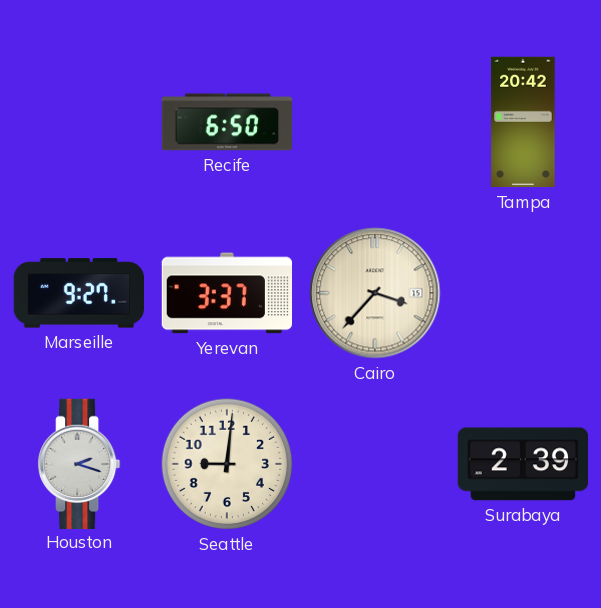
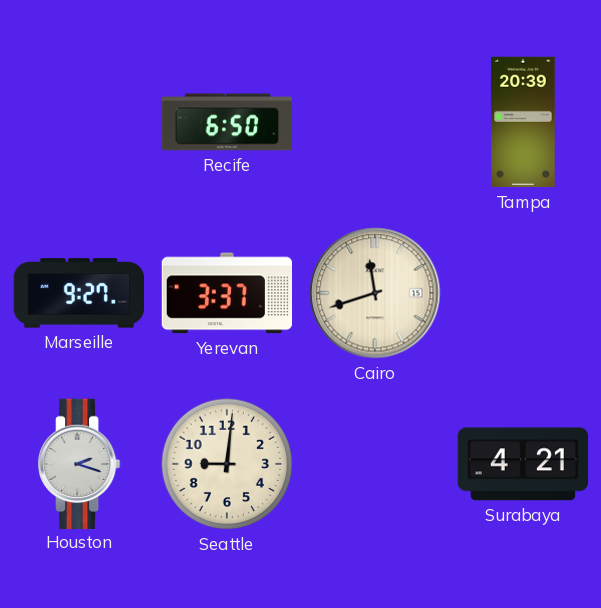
Tampa: 20:42 -> 20:39
Cairo: 3:37 -> 11:42
Surabaya: 2:39 -> 4:21
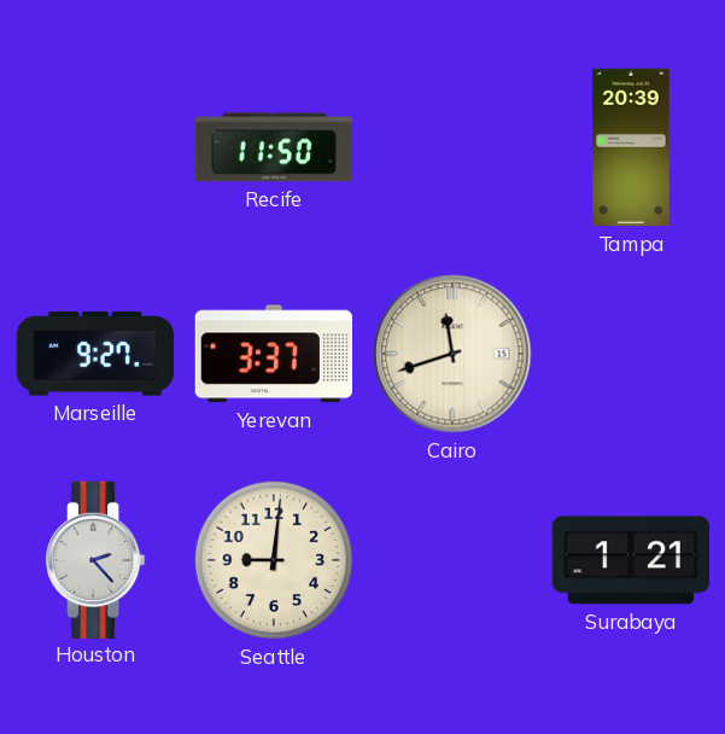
Recife: 6:50 -> 11:50
Houston: 2:18 -> 2:23
Surabaya: 4:21 -> 1:21
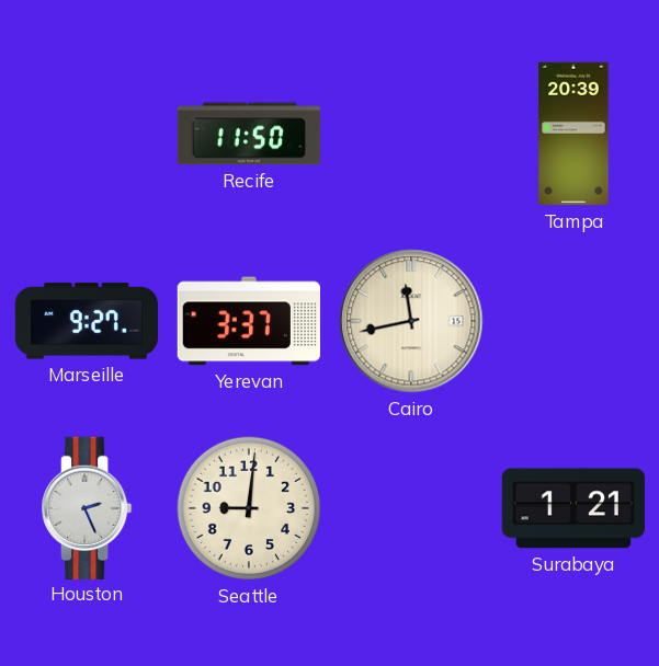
Cairo: 11:42 -> 11:43
Houston: 2:23 -> 2:26
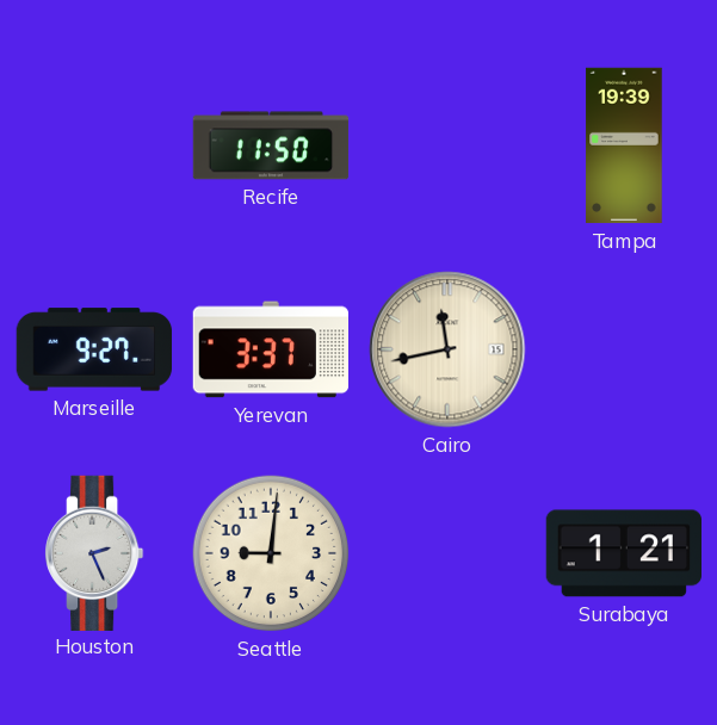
Tampa: 20:39 -> 19:39
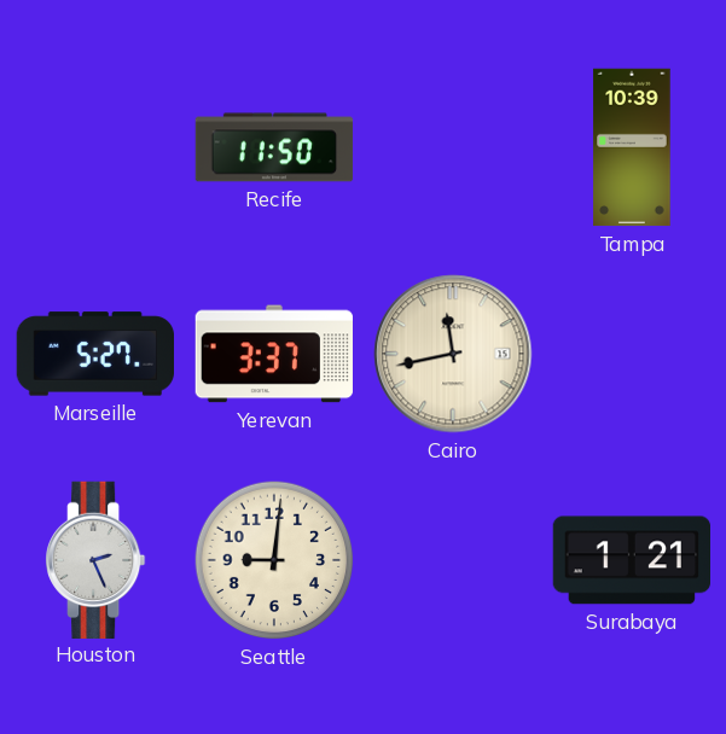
Tampa: 19:39 -> 10:39
Marseille: 9:27 -> 5:27
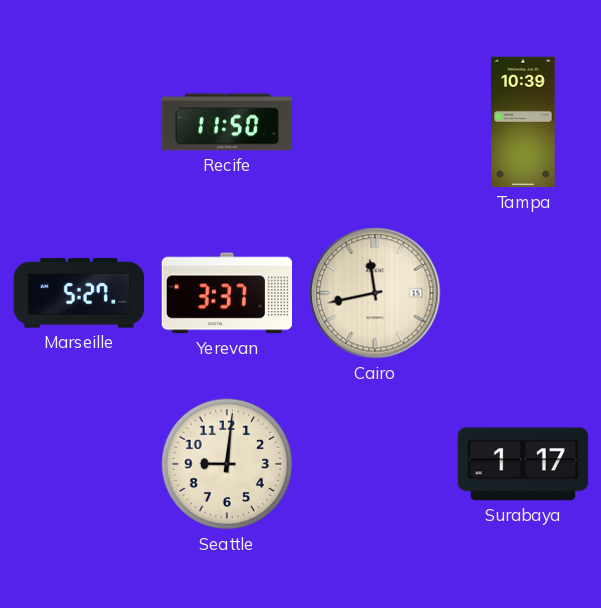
Houston: 2:26 -> none
Surabaya: 1:21 -> 1:17
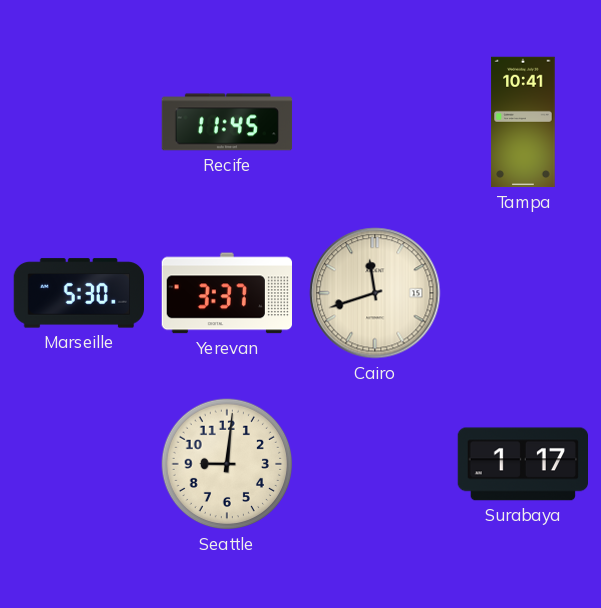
Recife: 11:50 -> 11:45
Tampa: 10:39 -> 10:41
Marseille: 5:27 -> 5:30
Cairo: 11:43 -> 11:42
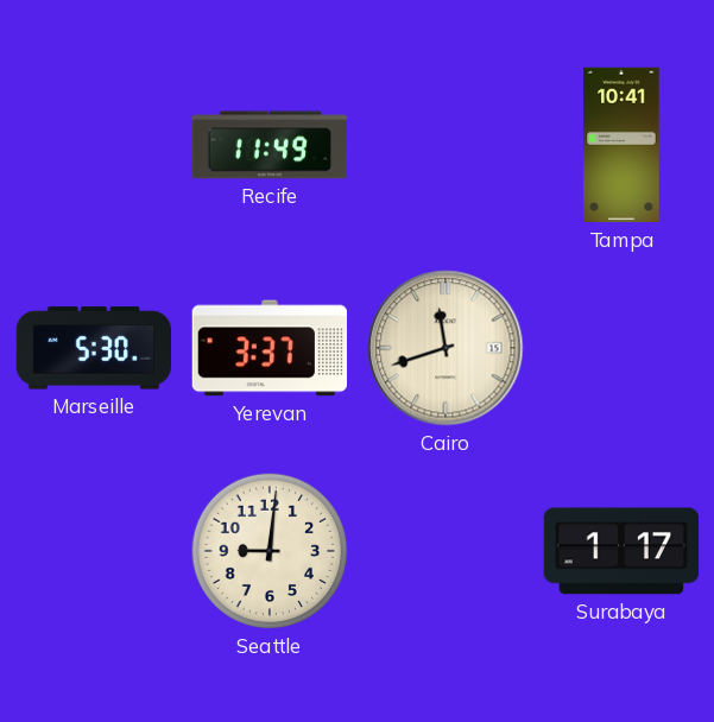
Recife: 11:45 -> 11:49
